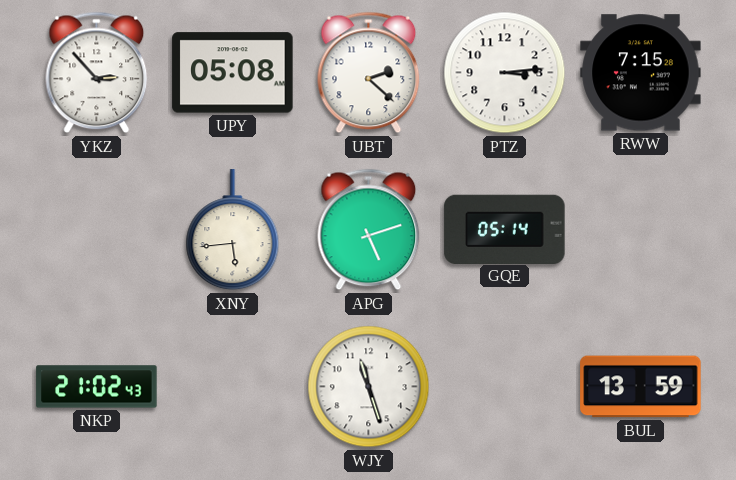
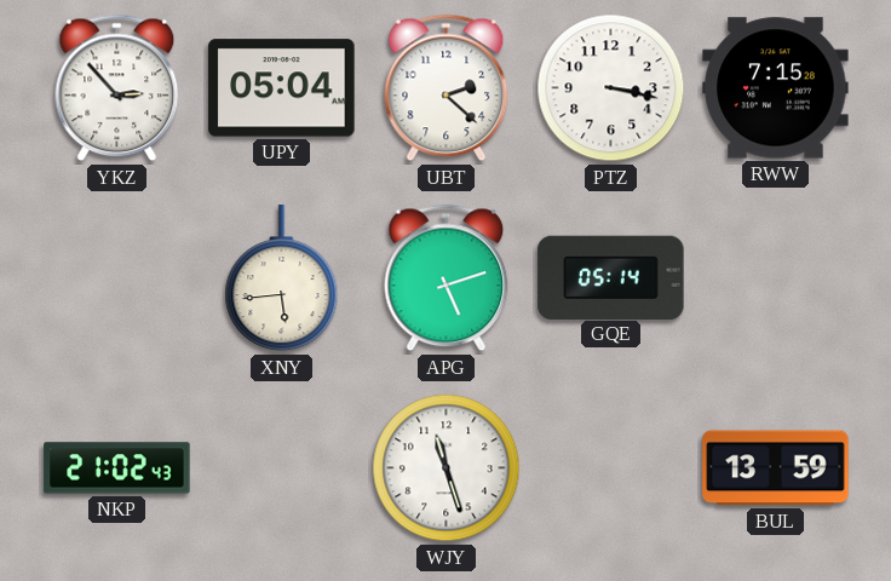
UPY: 05:08 -> 05:04
PTZ: 3:14 -> 3:17
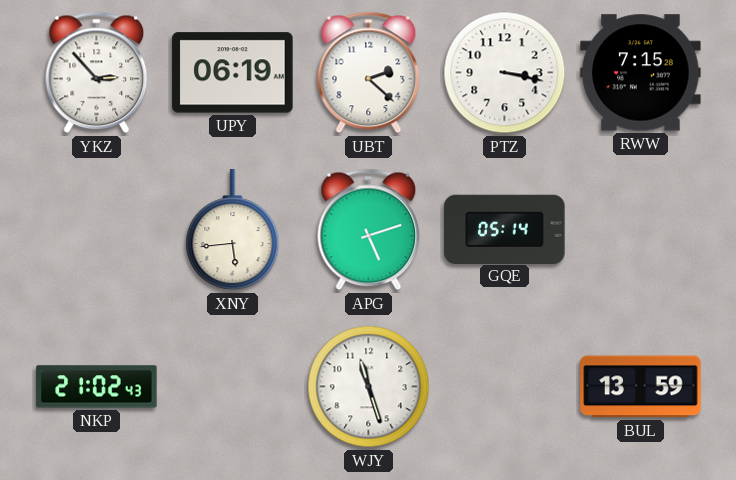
UPY: 05:04 -> 06:19
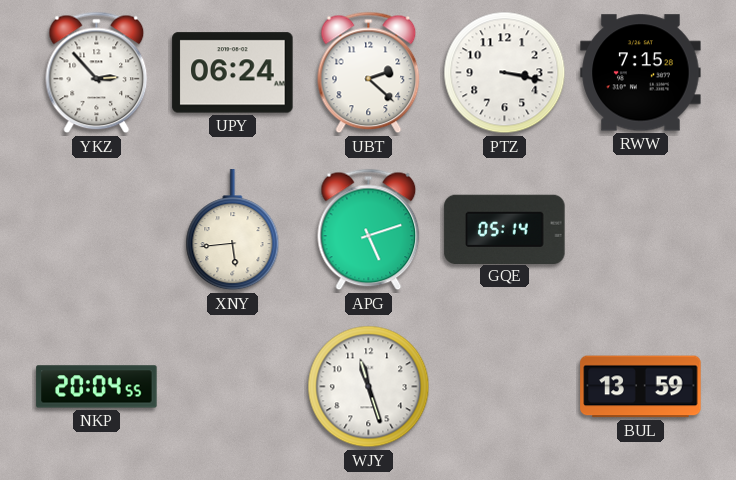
UPY: 06:19 -> 06:24
NKP: 21:02 -> 20:04
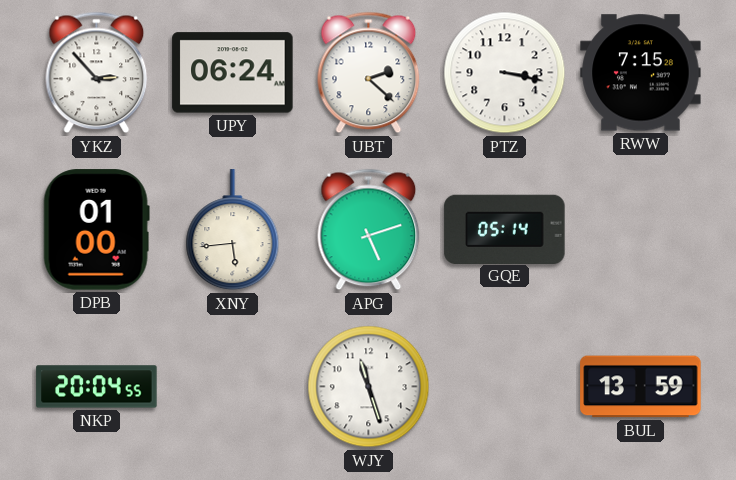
DPB: none -> 01:00
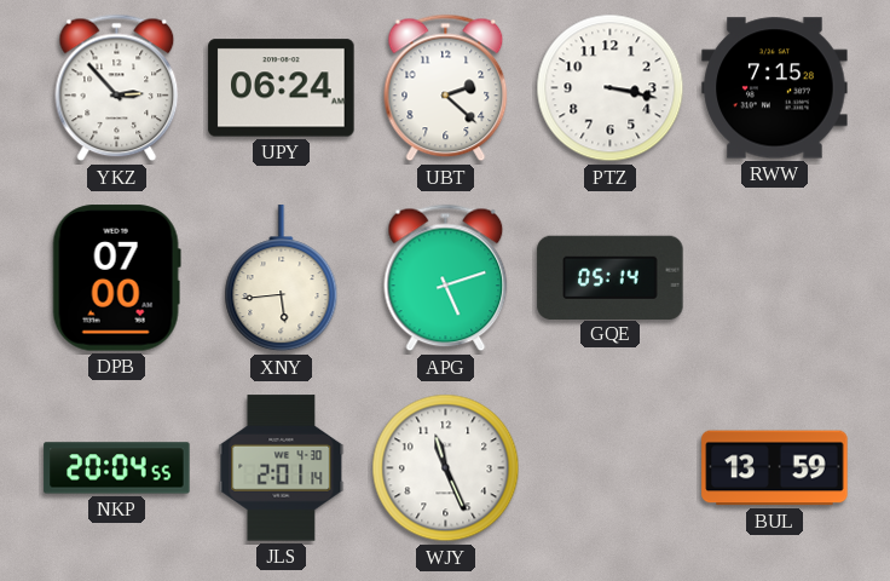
DPB: 01:00 -> 07:00
JLS: none -> 2:01
WJY: 11:27 -> 11:26
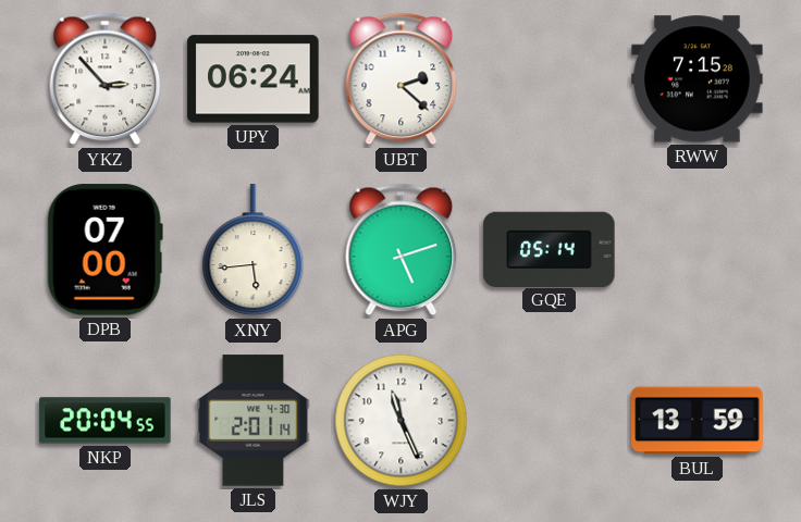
PTZ: 3:17 -> none
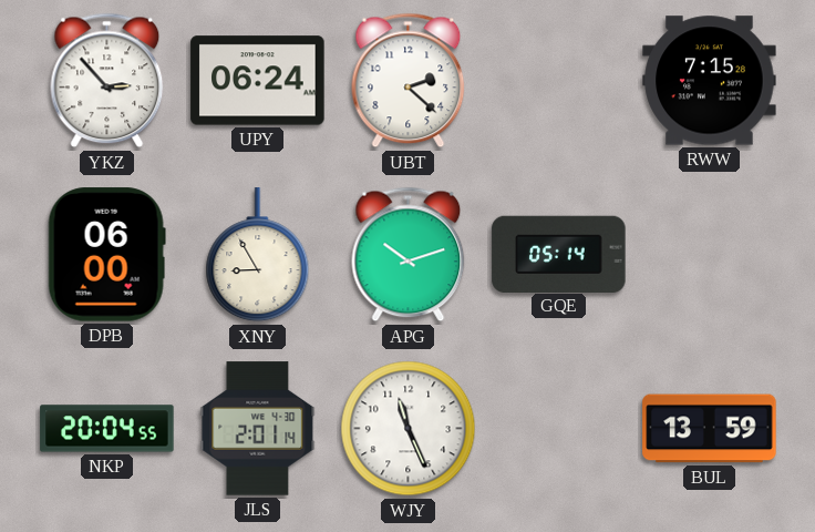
DPB: 07:00 -> 06:00
XNY: 5:44 -> 8:55
APG: 5:12 -> 10:12
